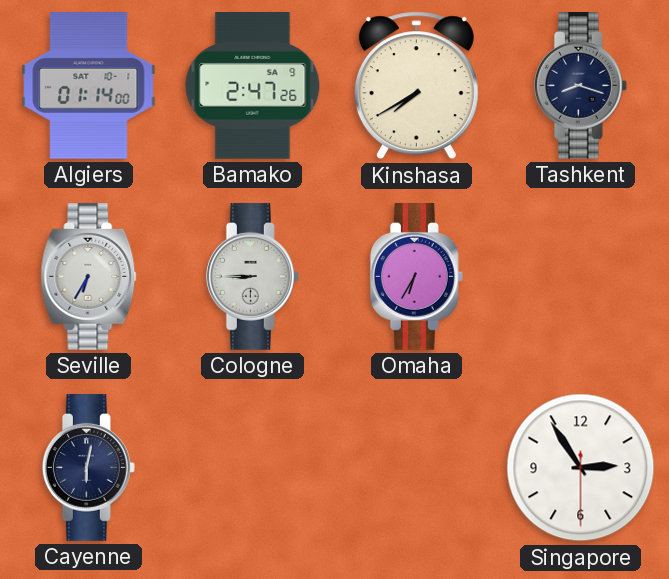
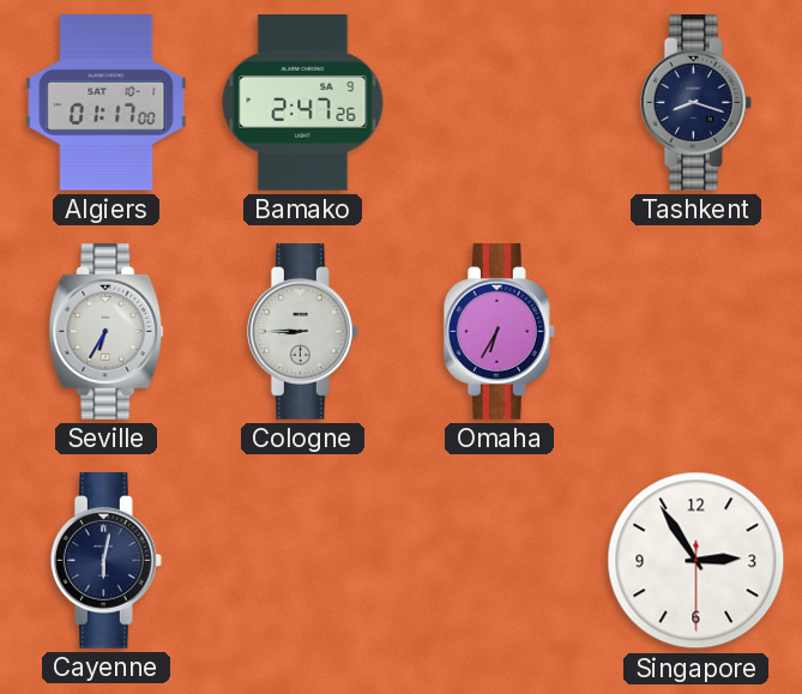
Algiers: 01:14 -> 01:17
Kinshasa: 7:40 -> none
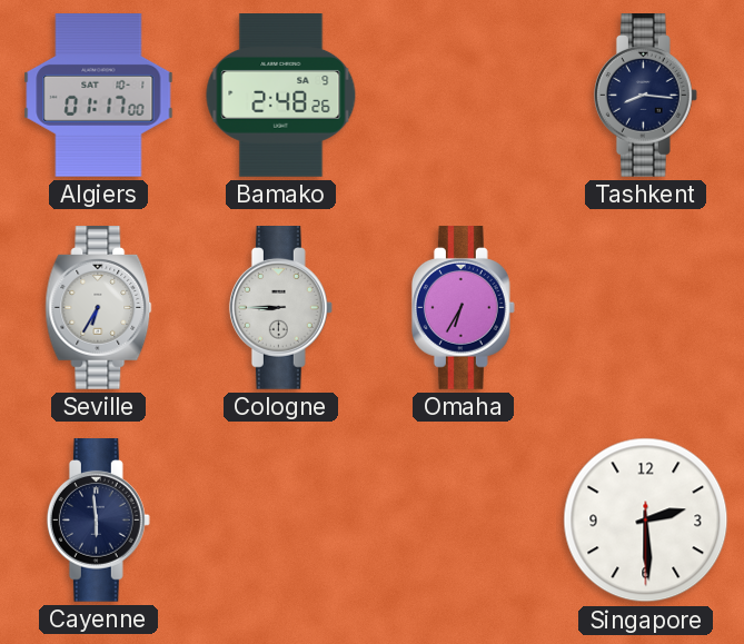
Bamako: 2:47 -> 2:48
Tashkent: 8:18 -> 8:16
Cayenne: 6:02 -> 5:59
Singapore: 2:54 -> 2:29
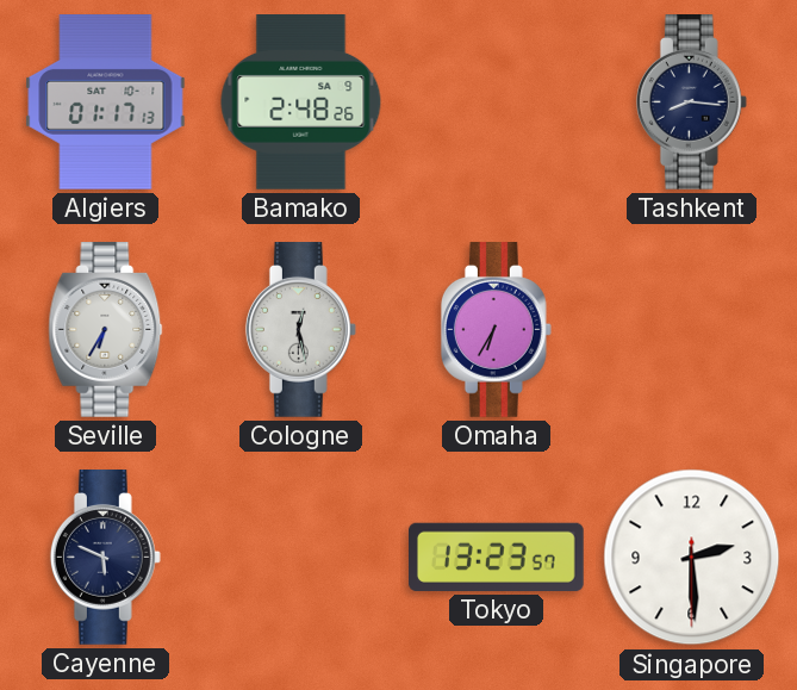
Algiers: 01:17:00 -> 01:17:13
Cologne: 8:45 -> 12:28
Cayenne: 5:59 -> 5:49
Tokyo: none -> 13:23
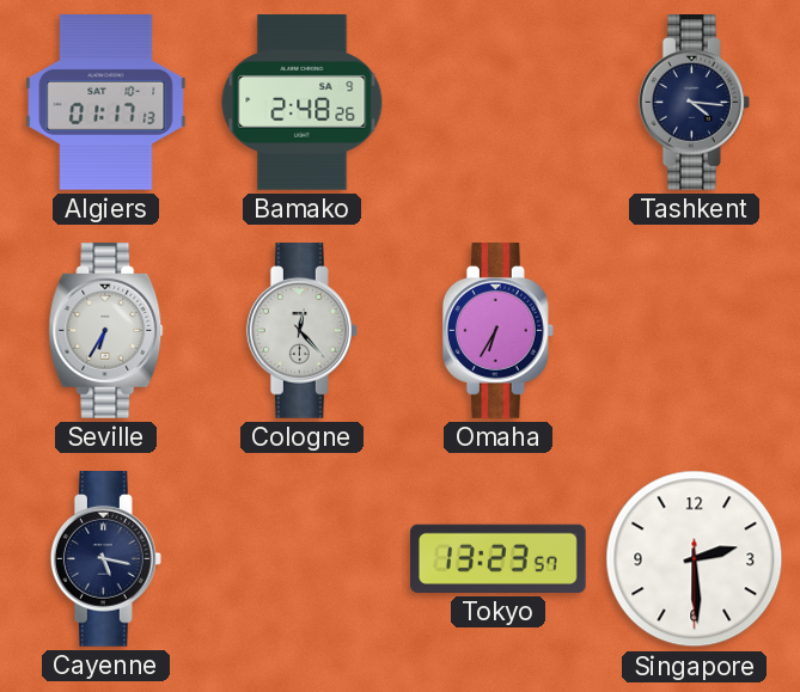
Tashkent: 8:16 -> 4:16
Cologne: 12:28 -> 12:23
Cayenne: 5:49 -> 5:17
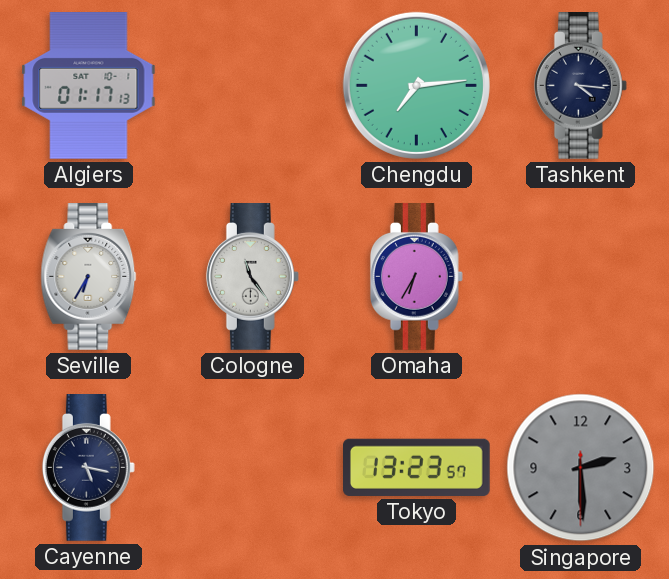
Bamako: 2:48 -> none
Chengdu: none -> 7:14
Cologne: 12:23 -> 11:24
Singapore dial: white -> grey
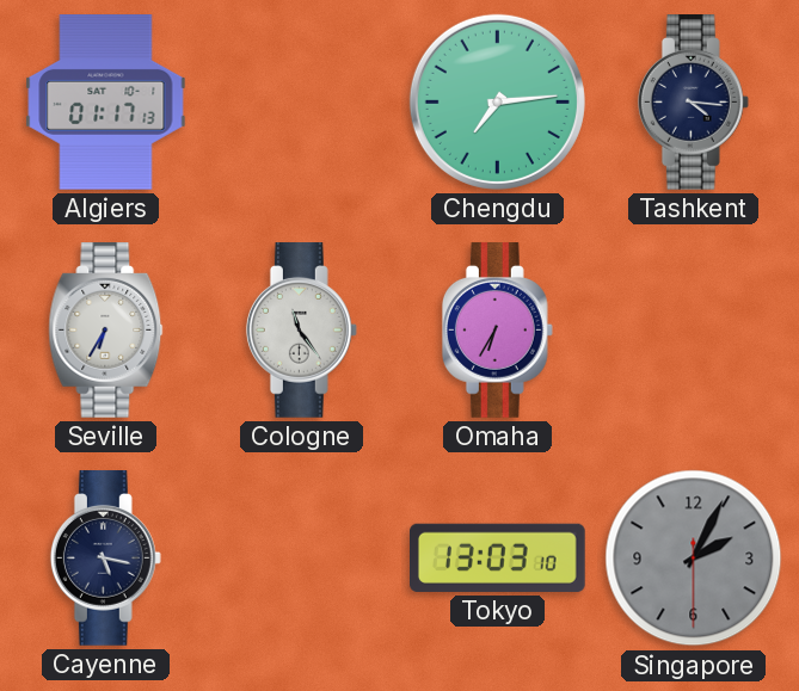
Tokyo: 13:23 -> 13:03
Singapore: 2:29 -> 2:04
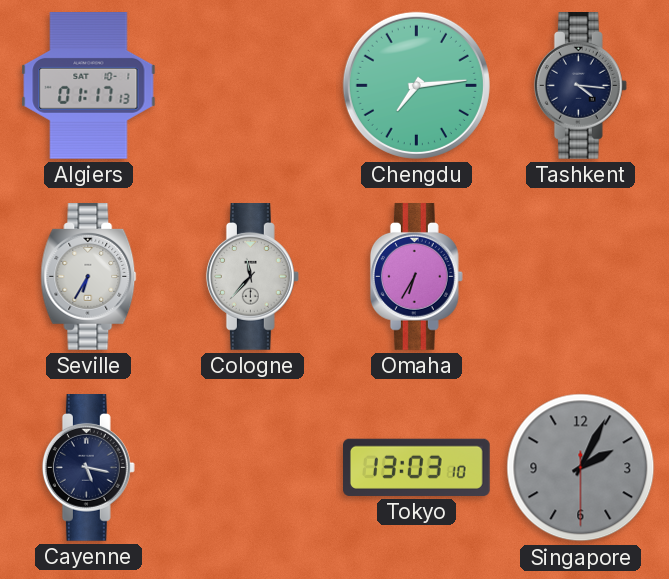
Cologne: 11:24 -> 11:37
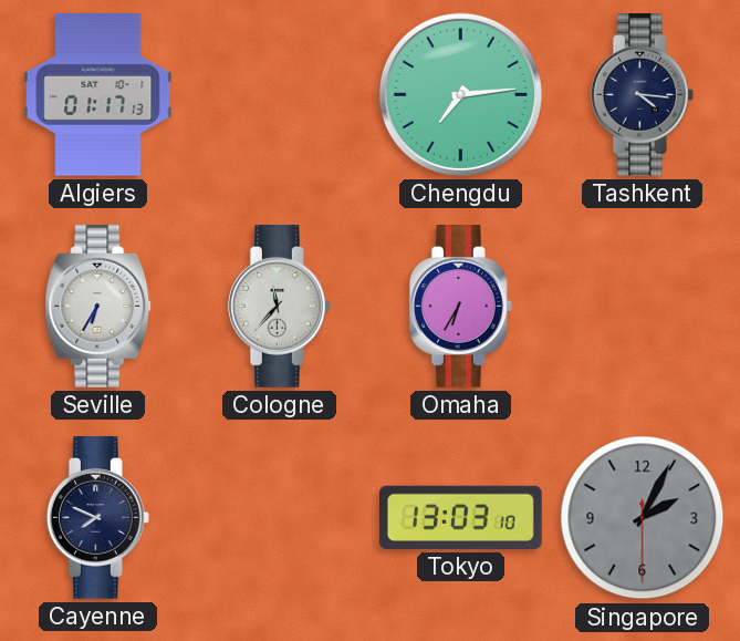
Cayenne: 5:17 -> 7:49
